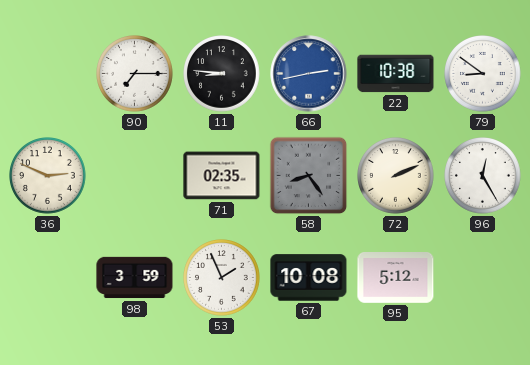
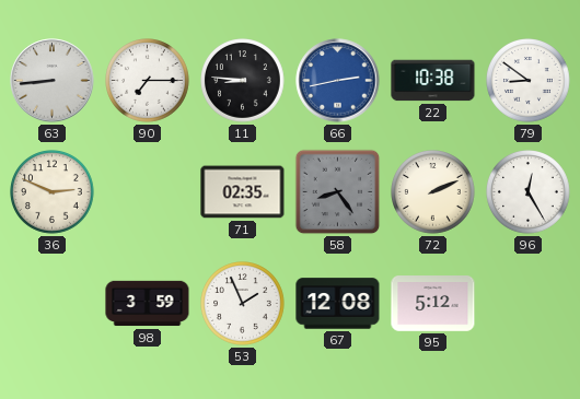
63: none -> 8:44
67: 10:08 -> 12:08
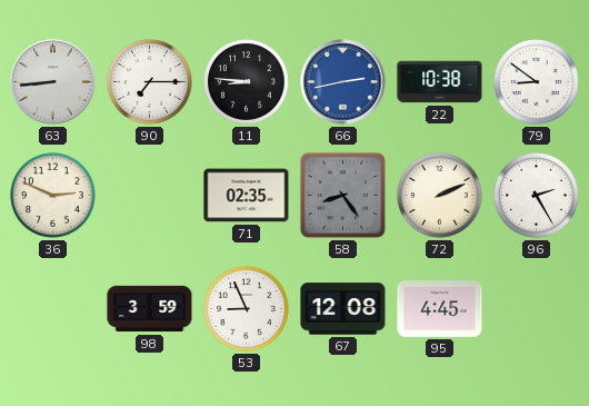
96: 12:25 -> 2:25
53: 1:56 -> 8:56
95: 5:12 -> 4:45
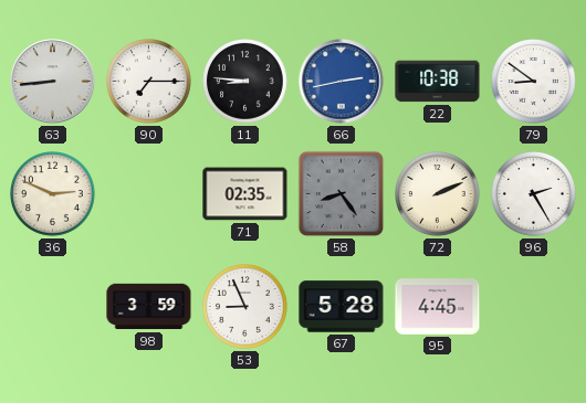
67: 12:08 -> 5:28
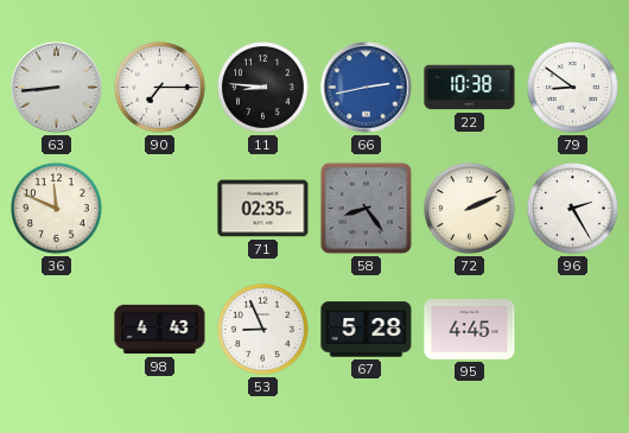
36: 2:49 -> 11:49
98: 3:59 -> 4:43
